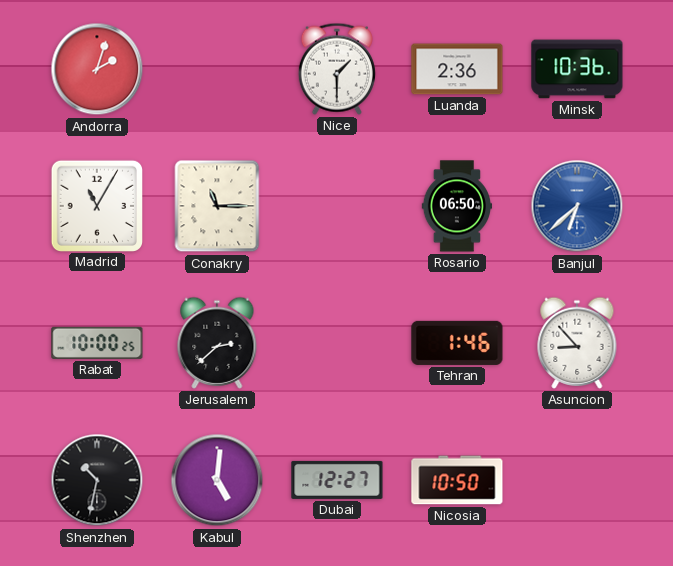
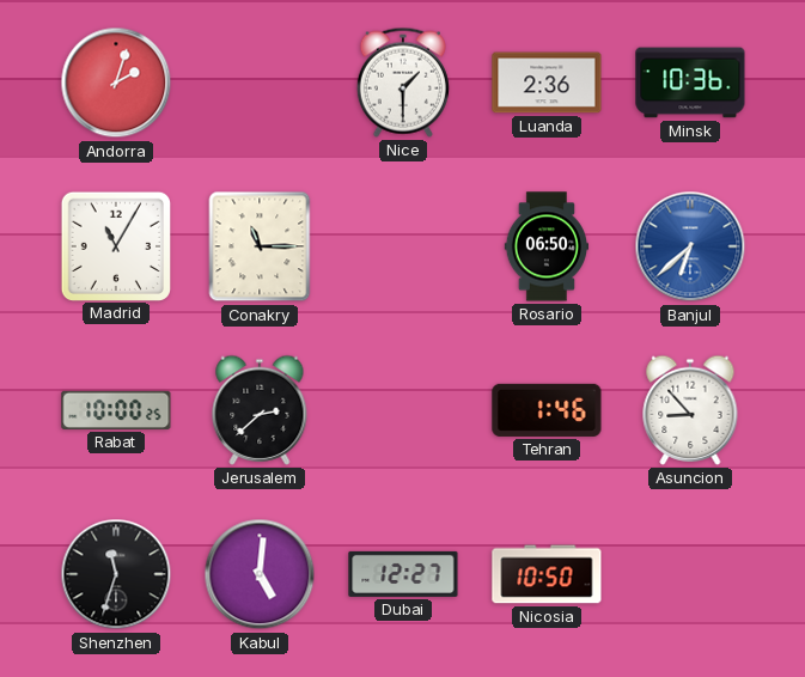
Shenzhen: 10:32 -> 11:33
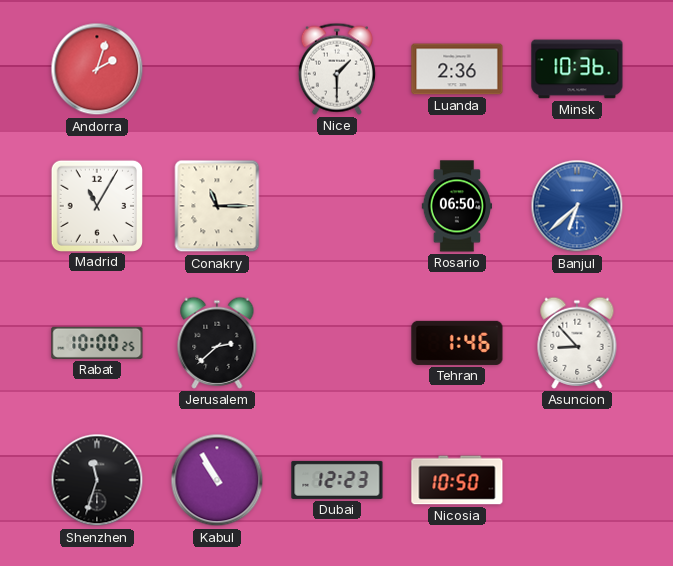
Kabul: 5:01 -> 10:55
Dubai: 12:27 -> 12:23
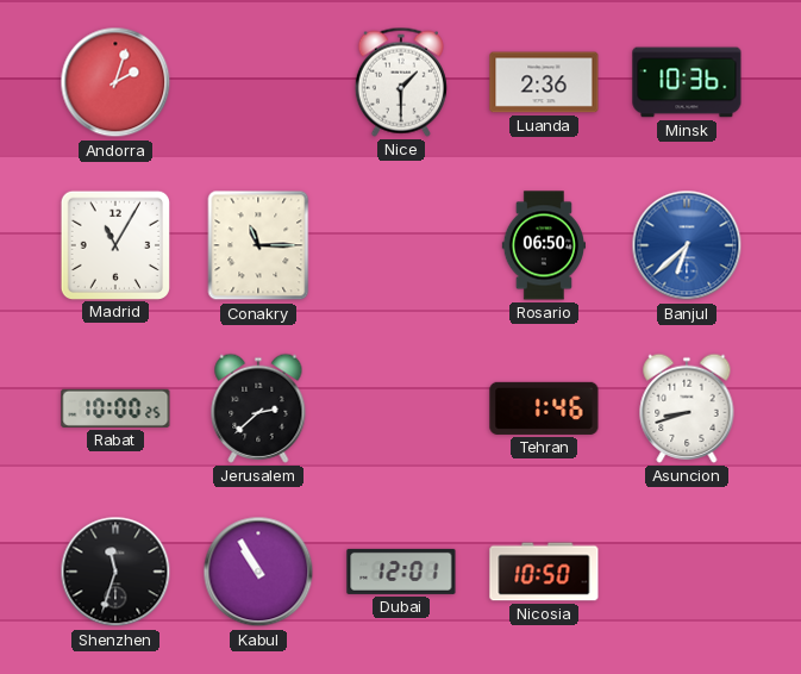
Asuncion: 8:53 -> 8:42
Dubai: 12:23 -> 12:01
